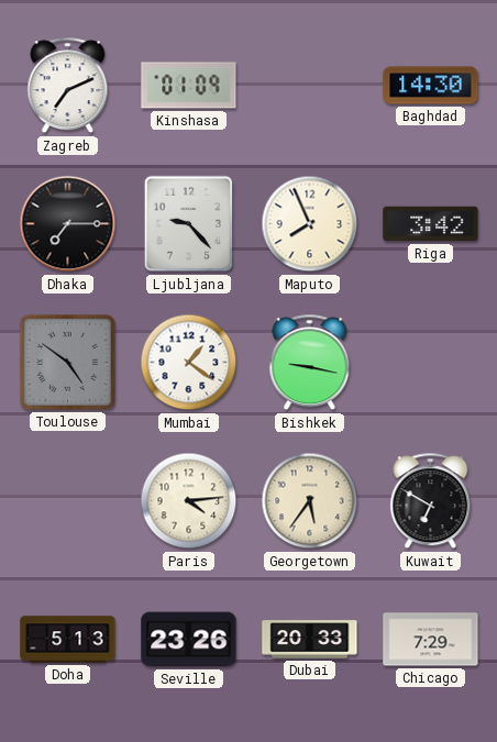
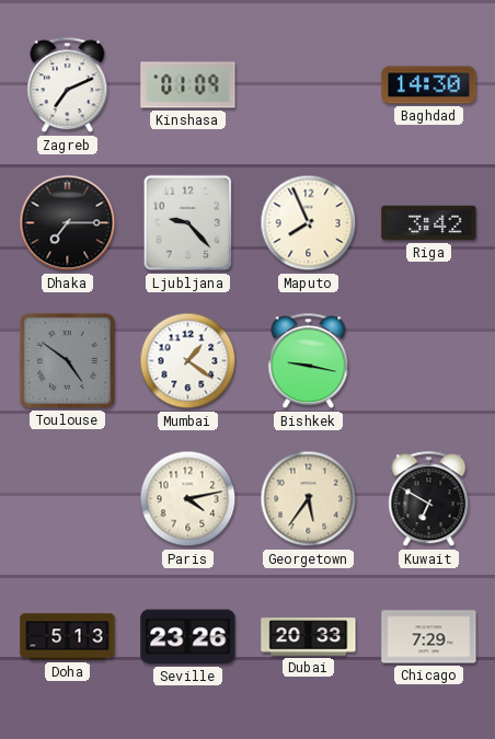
Paris: 4:14 -> 4:13
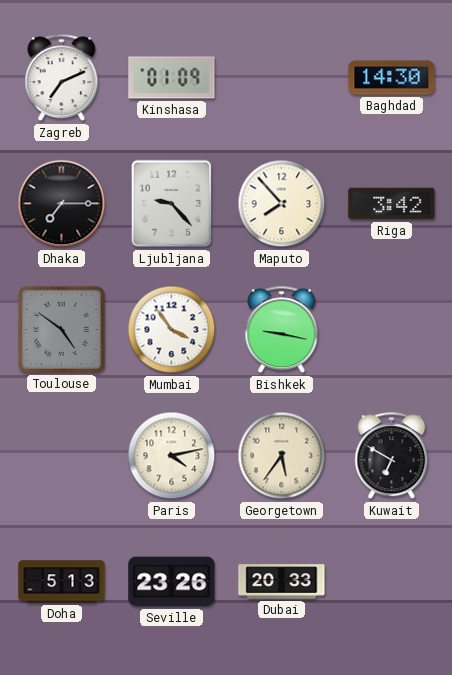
Maputo: 7:56 -> 7:53
Mumbai: 1:21 -> 3:54
Chicago: 7:29 -> none
